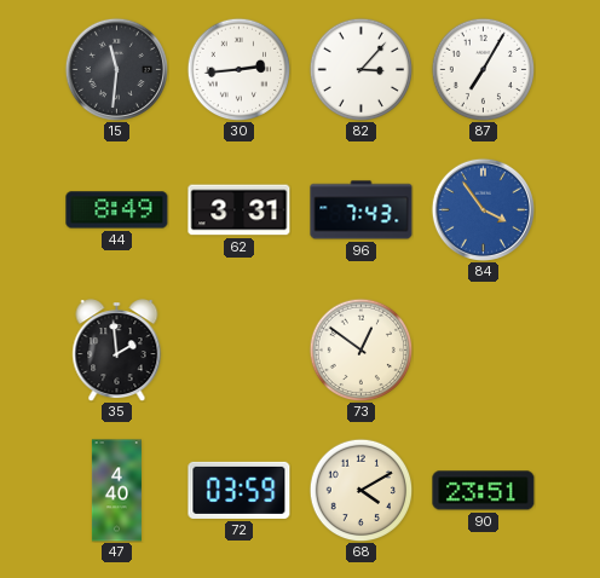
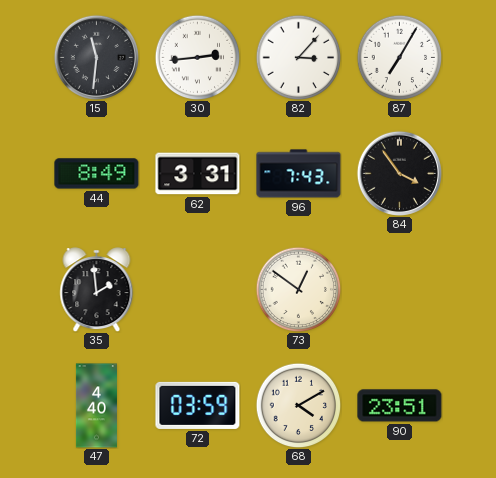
84 dial: blue -> black
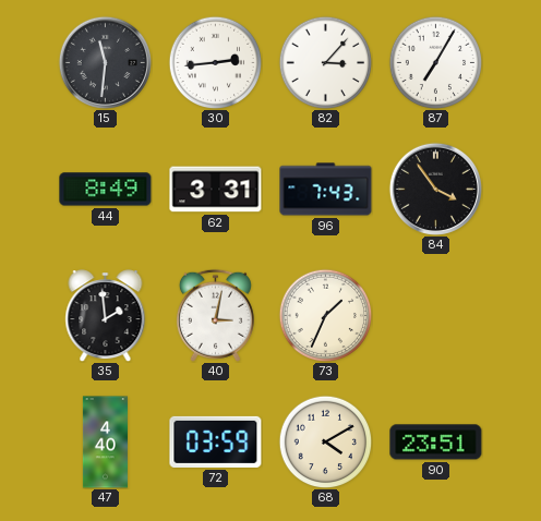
40: none -> 3:02
73: 12:51 -> 1:34
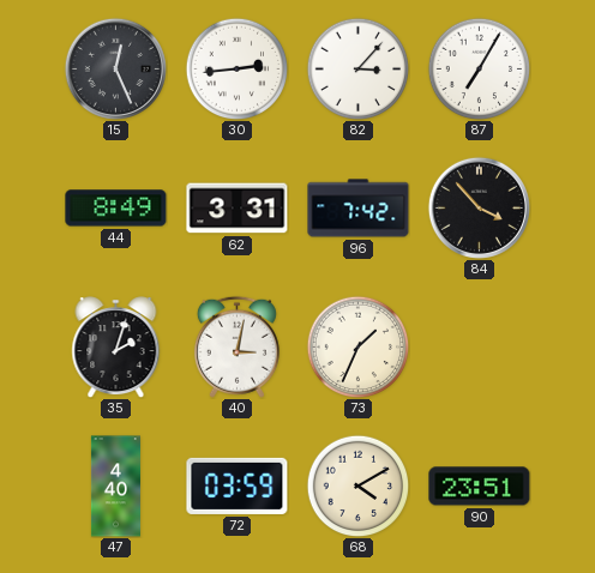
15: 11:31 -> 12:26
96: 7:43 -> 7:42
84: 3:54 -> 3:53
35: 1:59 -> 2:03
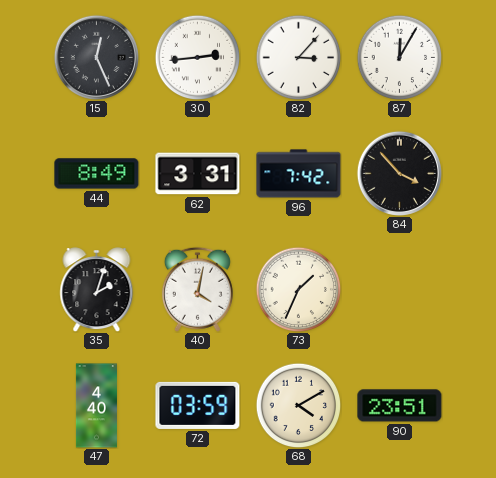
87: 7:05 -> 12:05
40: 3:02 -> 4:02
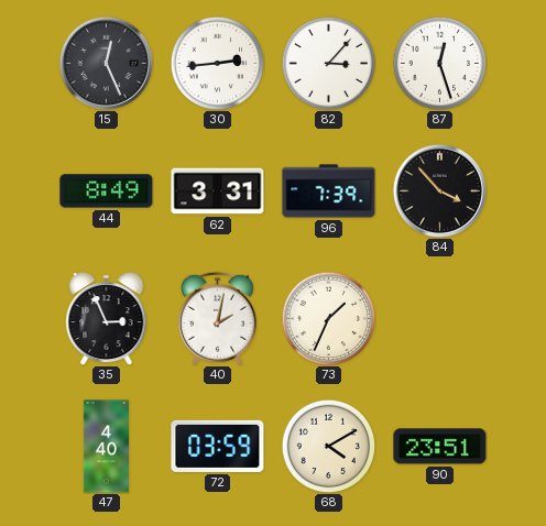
87: 12:05 -> 12:27
96: 7:42 -> 7:39
35: 2:03 -> 2:56
40: 4:02 -> 2:02
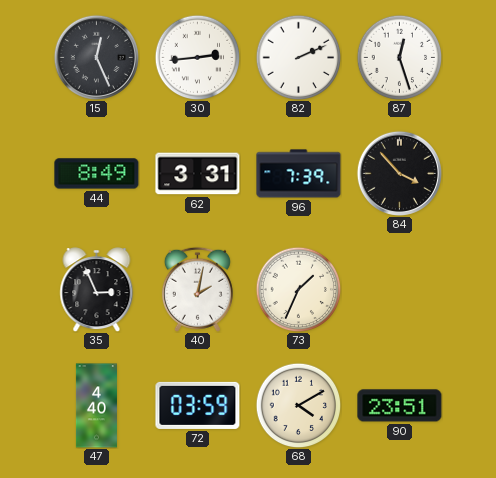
82: 3:07 -> 2:11
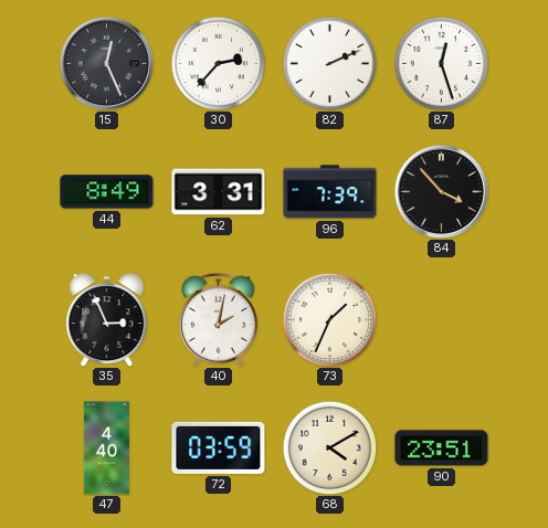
30: 2:44 -> 2:37
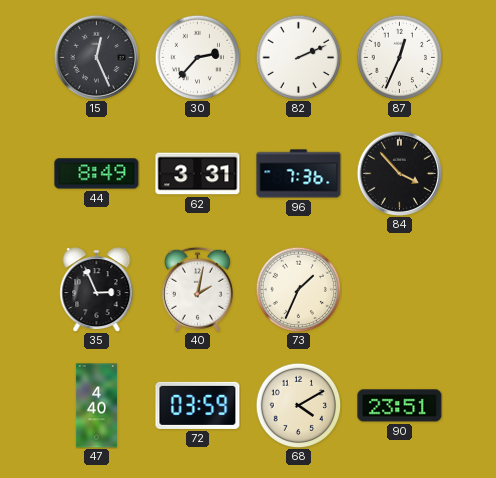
87: 12:27 -> 12:34
96: 7:39 -> 7:36
